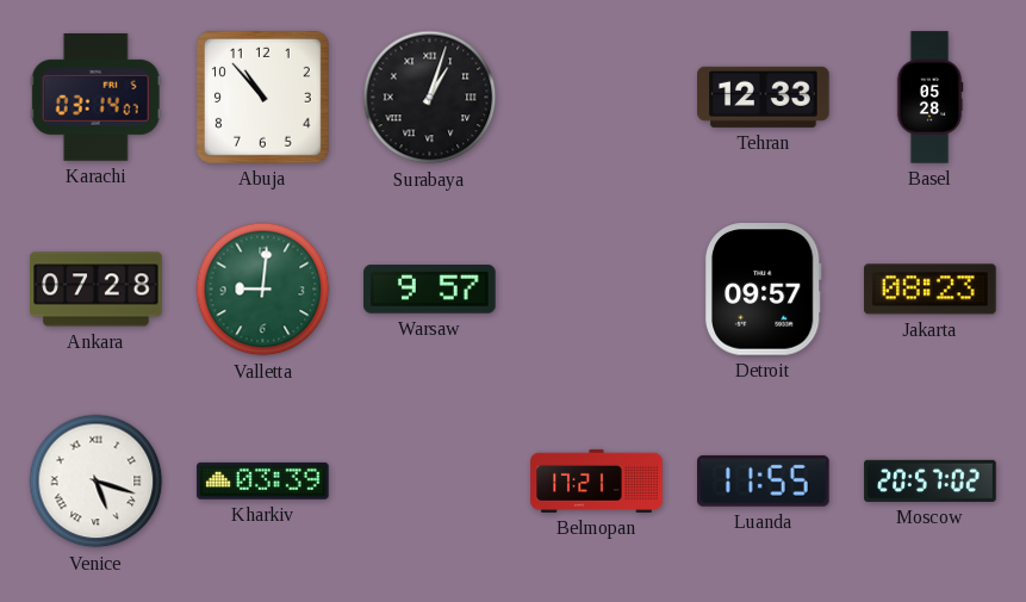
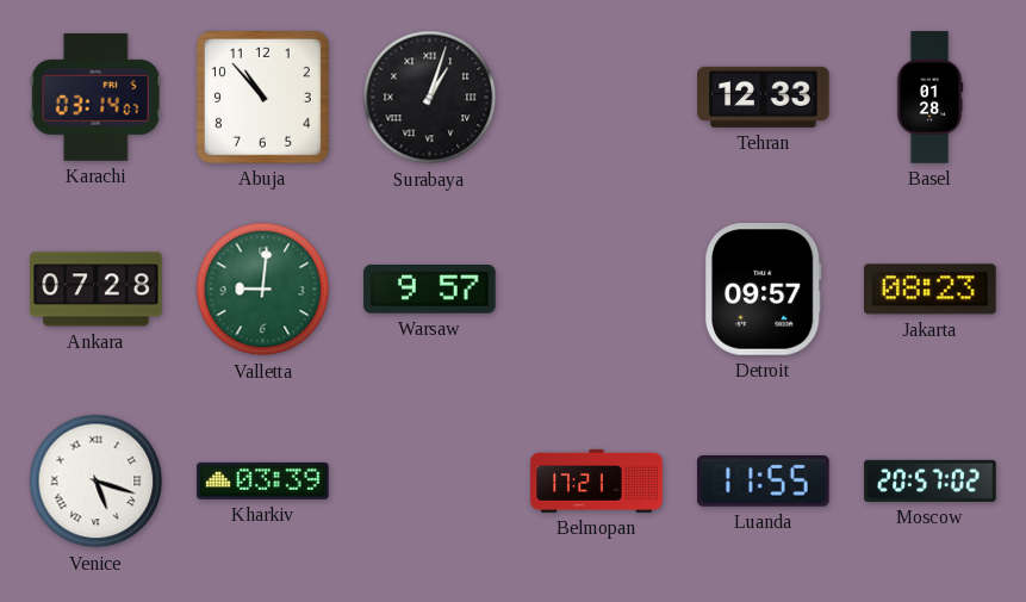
Basel: 05:28 -> 01:28
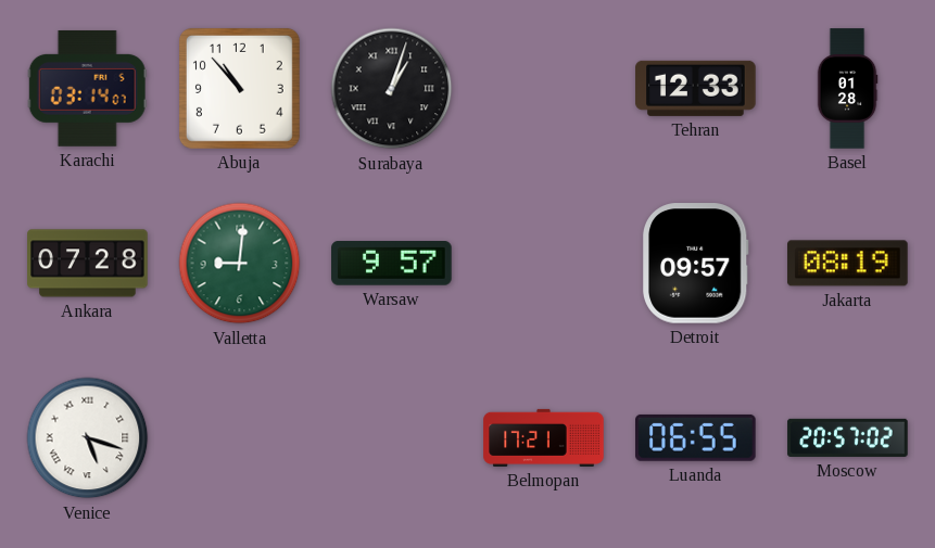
Jakarta: 08:23 -> 08:19
Kharkiv: 03:39 -> none
Luanda: 11:55 -> 06:55
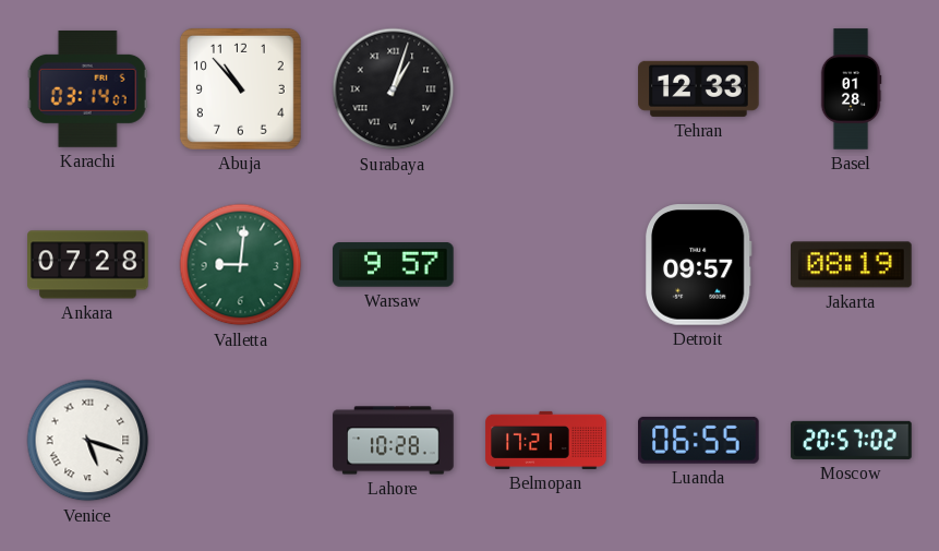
Lahore: none -> 10:28
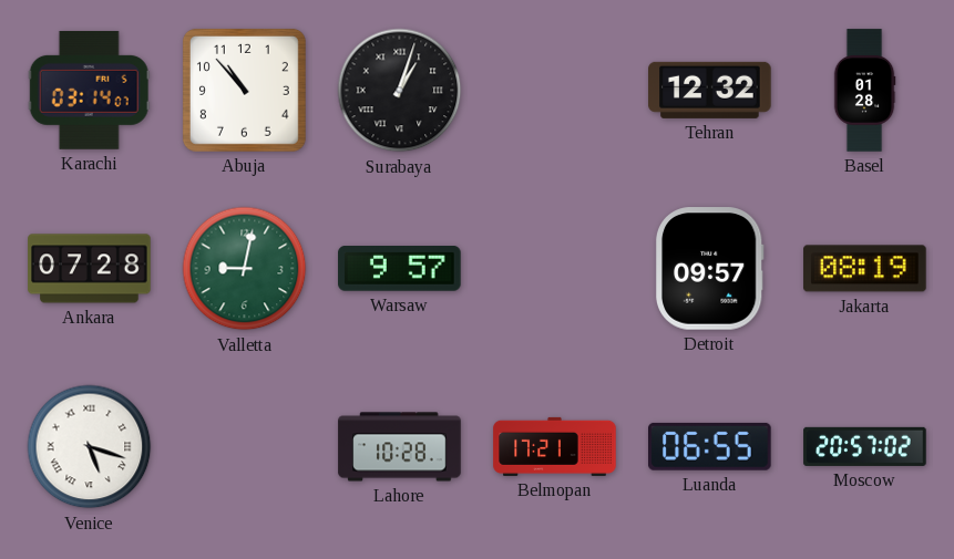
Tehran: 12:33 -> 12:32
Valletta: 9:01 -> 9:02
